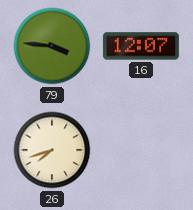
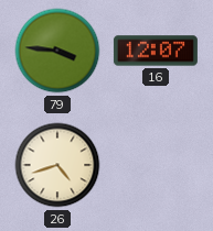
26: 7:42 -> 4:42
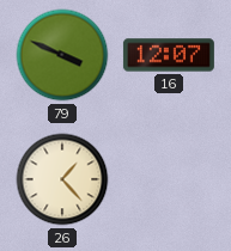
79: 3:46 -> 3:49
26: 4:42 -> 1:23
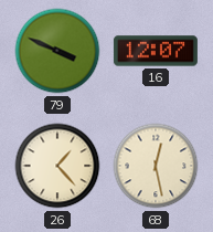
68: none -> 12:28
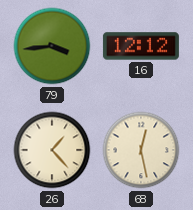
79: 3:49 -> 3:44
16: 12:07 -> 12:12
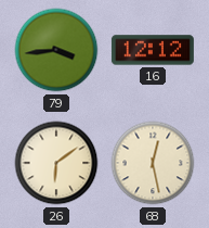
26: 1:23 -> 6:09
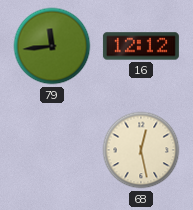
79: 3:44 -> 11:44
26: 6:09 -> none
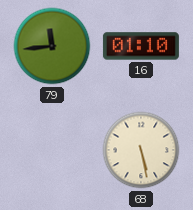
16: 12:12 -> 01:10
68: 12:28 -> 5:28
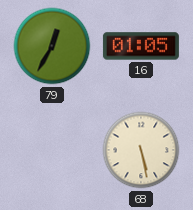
79: 11:44 -> 12:35
16: 01:10 -> 01:05
